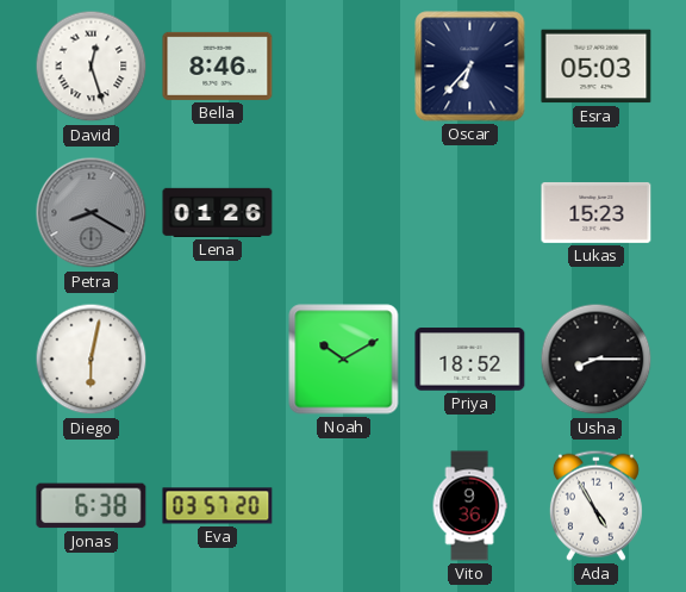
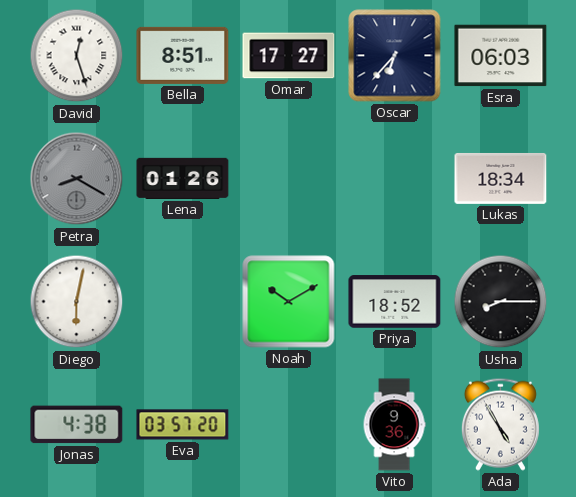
Bella: 8:46 -> 8:51
Omar: none -> 17:27
Esra: 05:03 -> 06:03
Lukas: 15:23 -> 18:34
Jonas: 6:38 -> 4:38
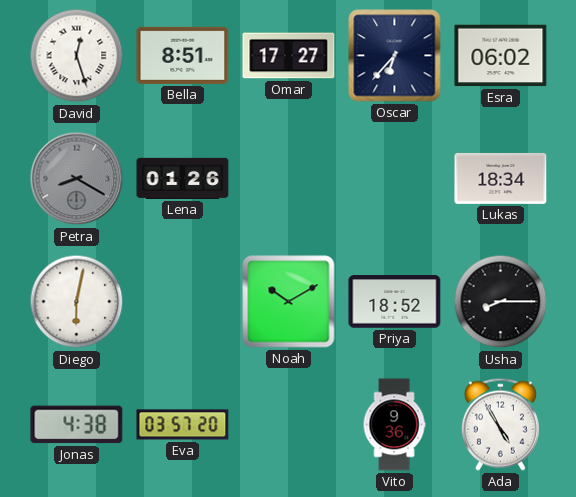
Esra: 06:03 -> 06:02
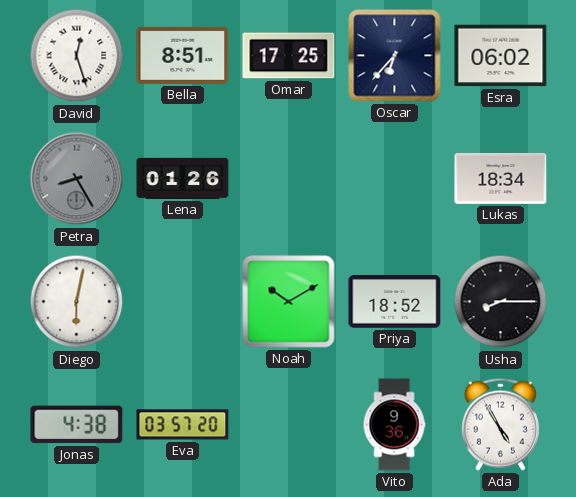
Omar: 17:27 -> 17:25
Petra: 8:20 -> 8:25
